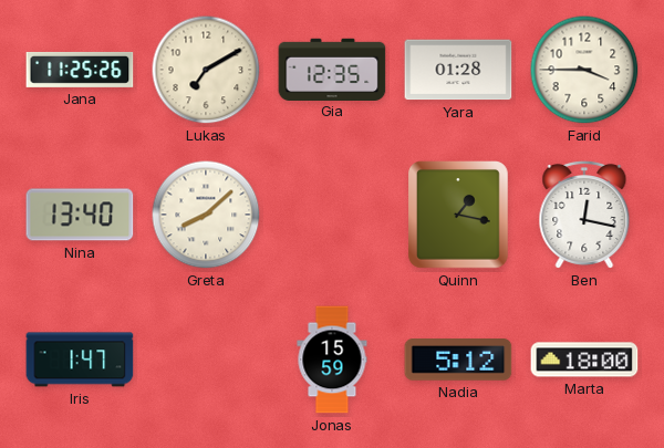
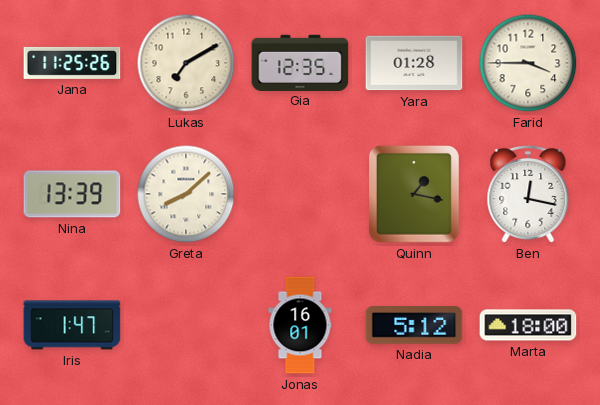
Nina: 13:40 -> 13:39
Jonas: 15:59 -> 16:01
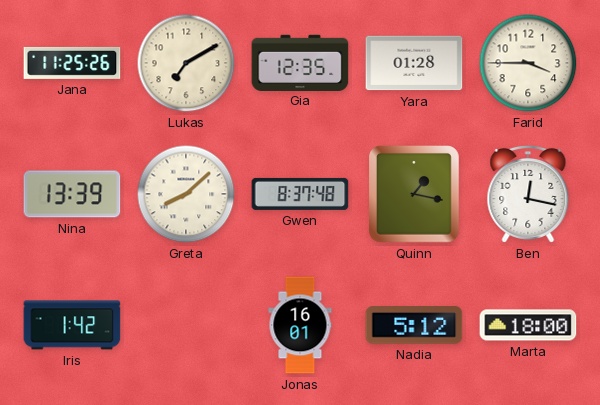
Gwen: none -> 8:37
Iris: 1:47 -> 1:42
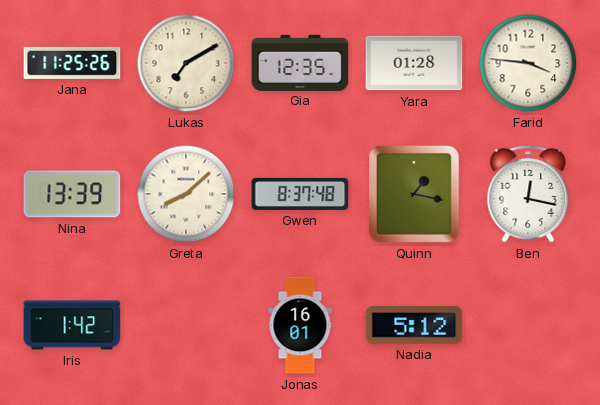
Farid: 3:45 -> 3:46
Marta: 18:00 -> none
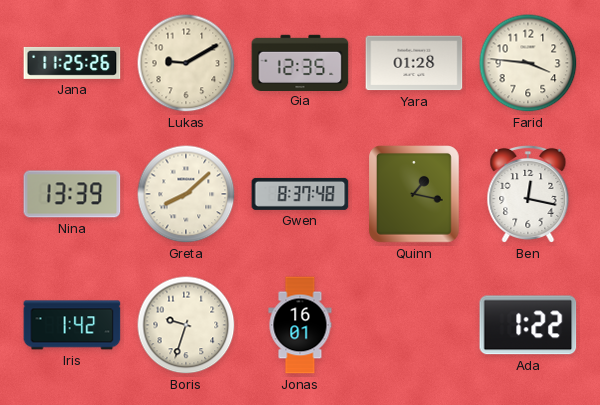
Lukas: 7:10 -> 9:10
Boris: none -> 9:33
Nadia: 5:12 -> none
Ada: none -> 1:22
